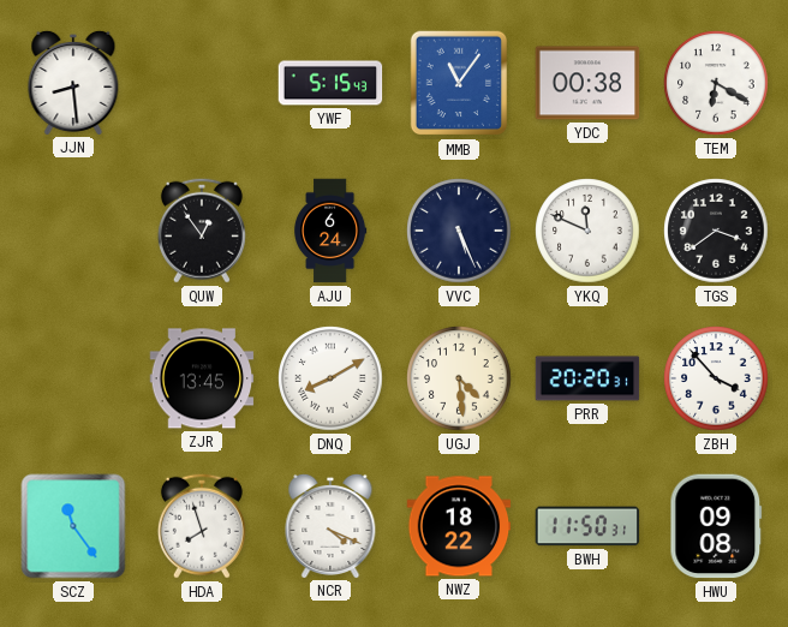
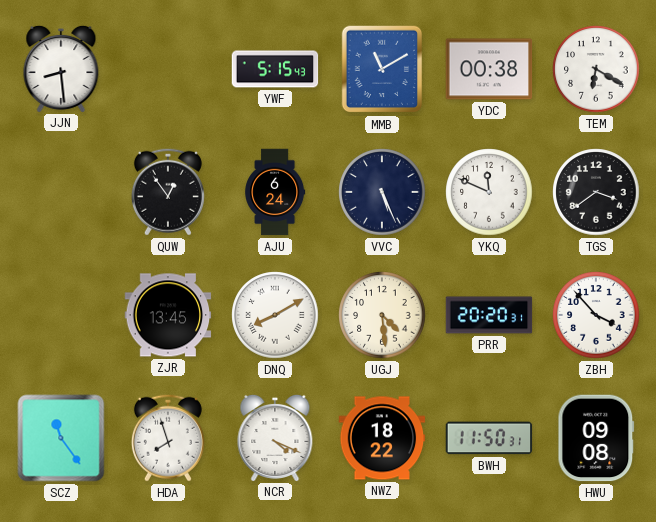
MMB: 11:06 -> 11:10
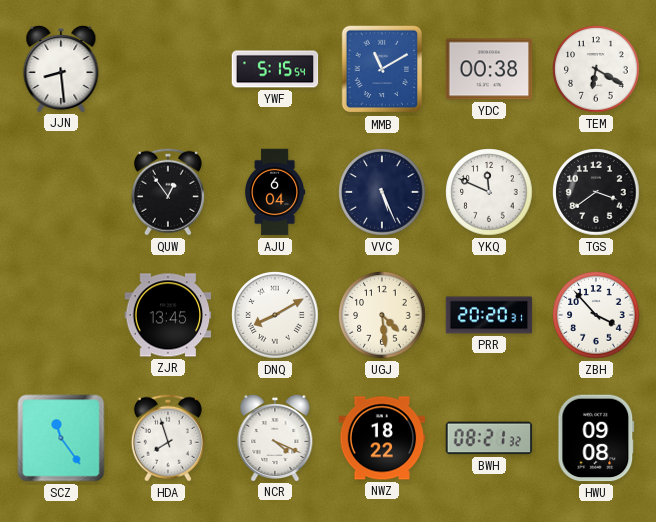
YWF: 5:15:43 -> 5:15:54
AJU: 6:24 -> 6:04
BWH: 11:50 -> 08:21
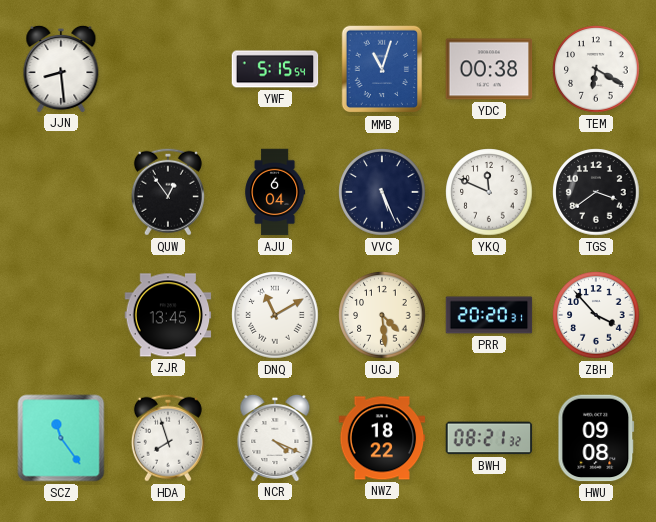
MMB: 11:10 -> 11:03
DNQ: 8:10 -> 11:10
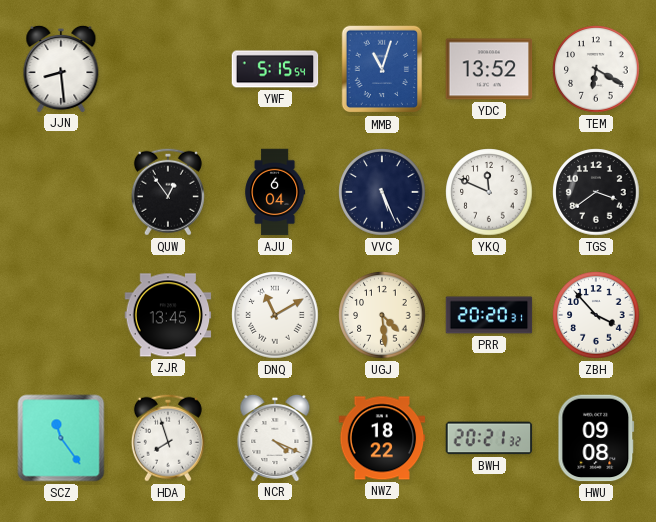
YDC: 00:38 -> 13:52
BWH: 08:21 -> 20:21
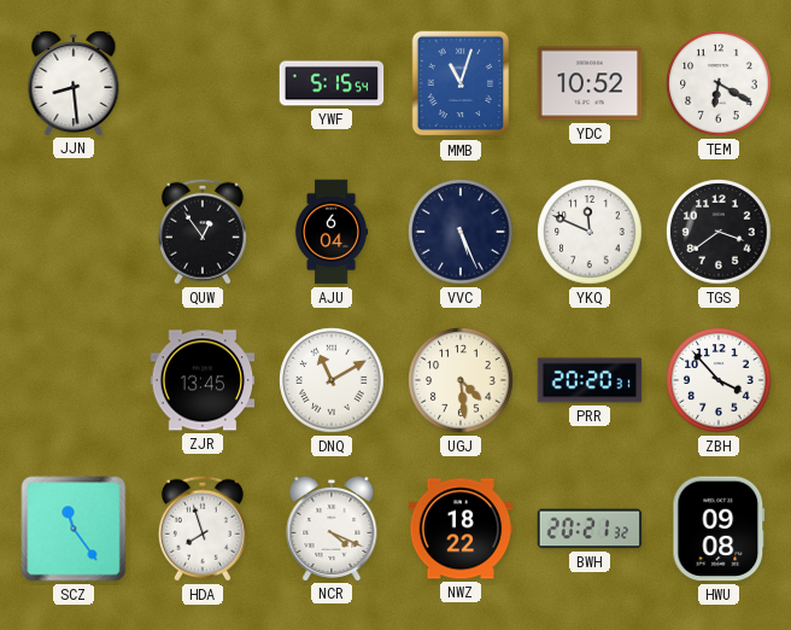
YDC: 13:52 -> 10:52
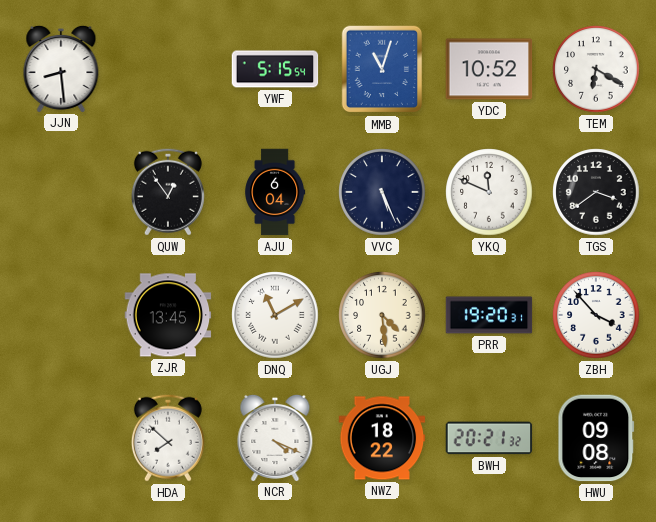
PRR: 20:20 -> 19:20
SCZ: 11:24 -> none
HDA: 7:57 -> 7:52
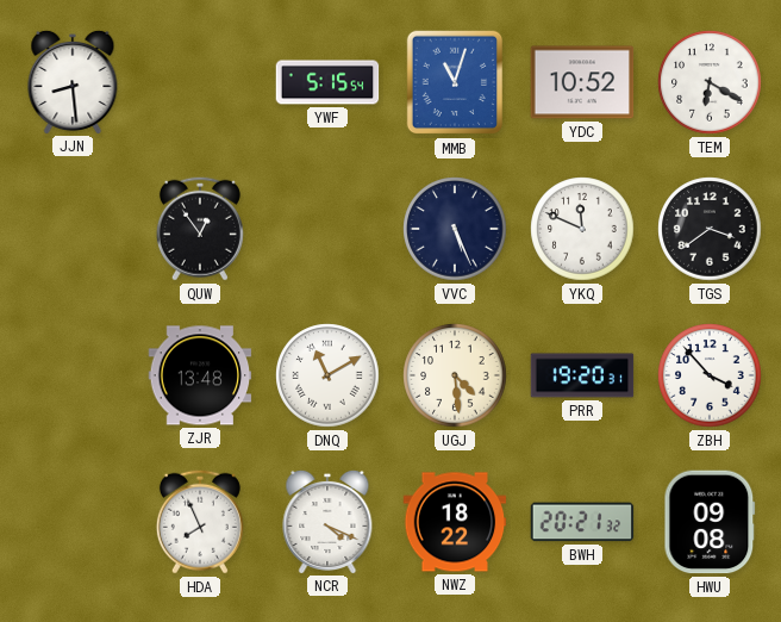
AJU: 6:04 -> none
ZJR: 13:45 -> 13:48
HDA: 7:52 -> 7:56
